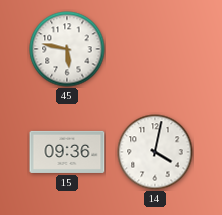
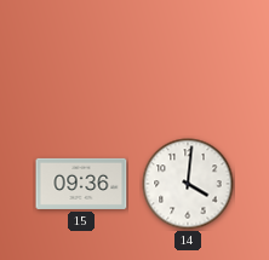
45: 5:47 -> none
14: 4:02 -> 4:01
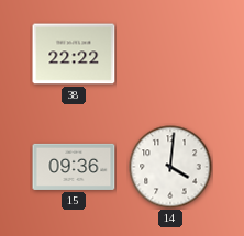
38: none -> 22:22
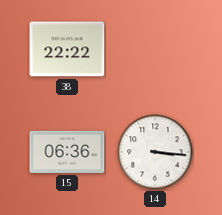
15: 09:36 -> 06:36
14: 4:01 -> 3:16
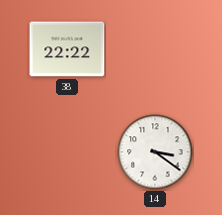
15: 06:36 -> none
14: 3:16 -> 3:21
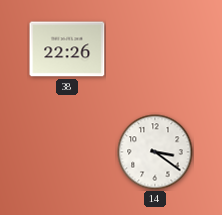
38: 22:22 -> 22:26
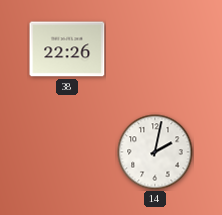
14: 3:21 -> 2:02
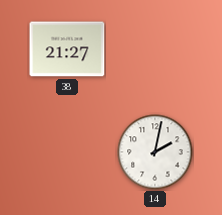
38: 22:26 -> 21:27
